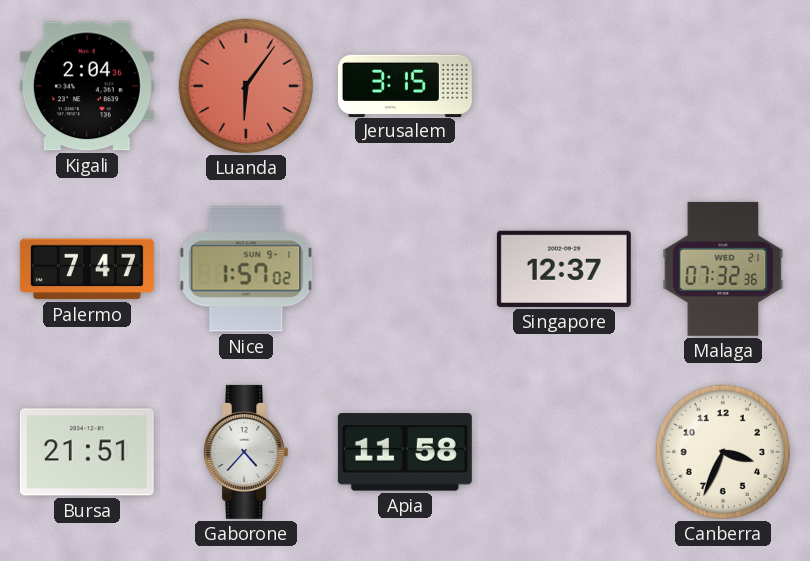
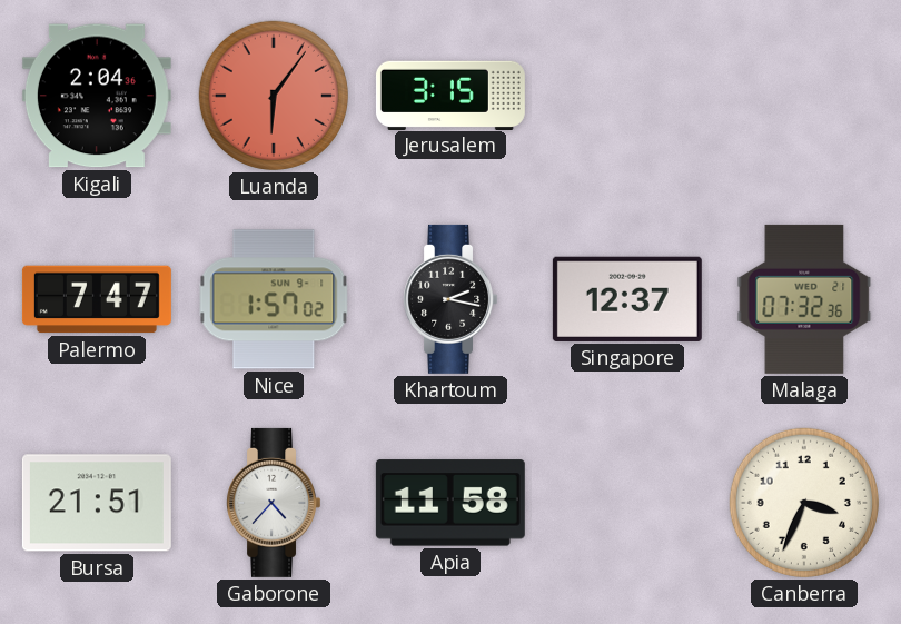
Khartoum: none -> 2:17
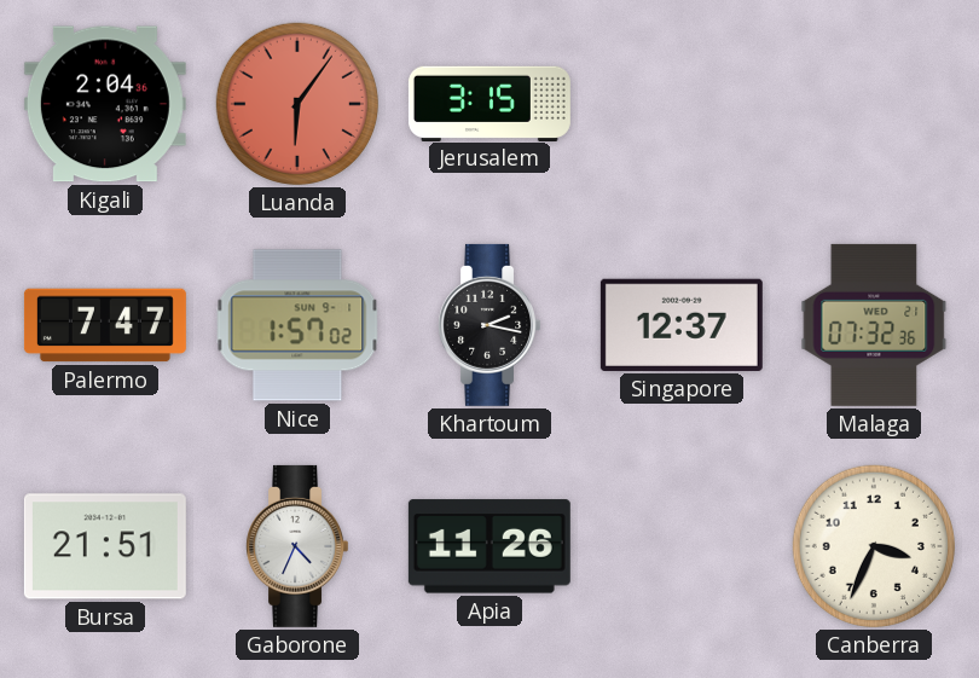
Gaborone: 4:37 -> 4:34
Apia: 11:58 -> 11:26
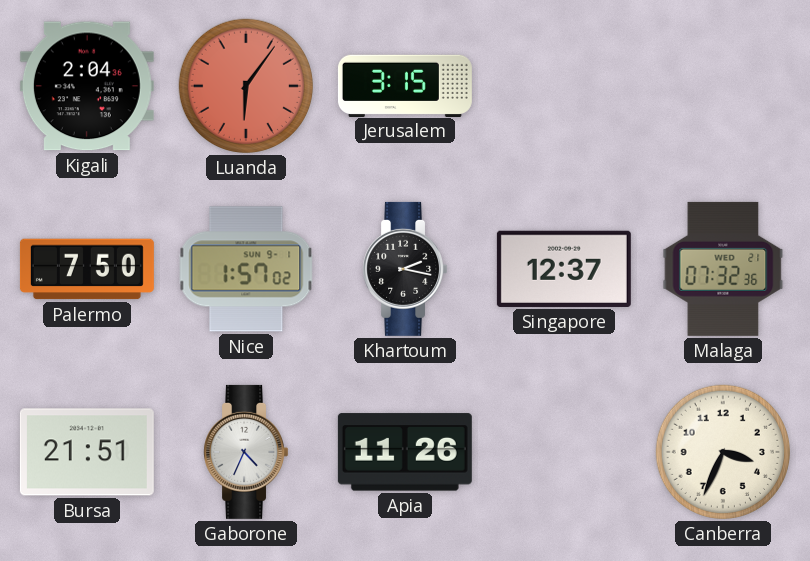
Palermo: 7:47 -> 7:50
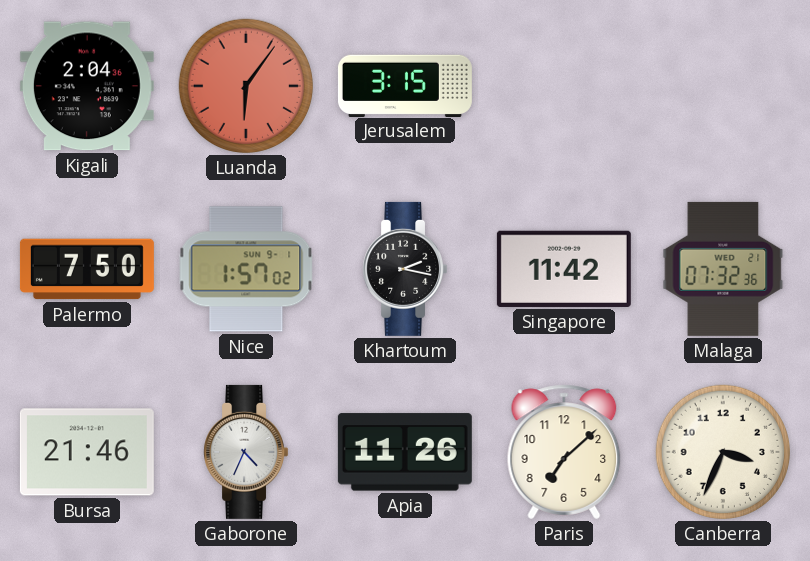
Singapore: 12:37 -> 11:42
Bursa: 21:51 -> 21:46
Paris: none -> 7:08
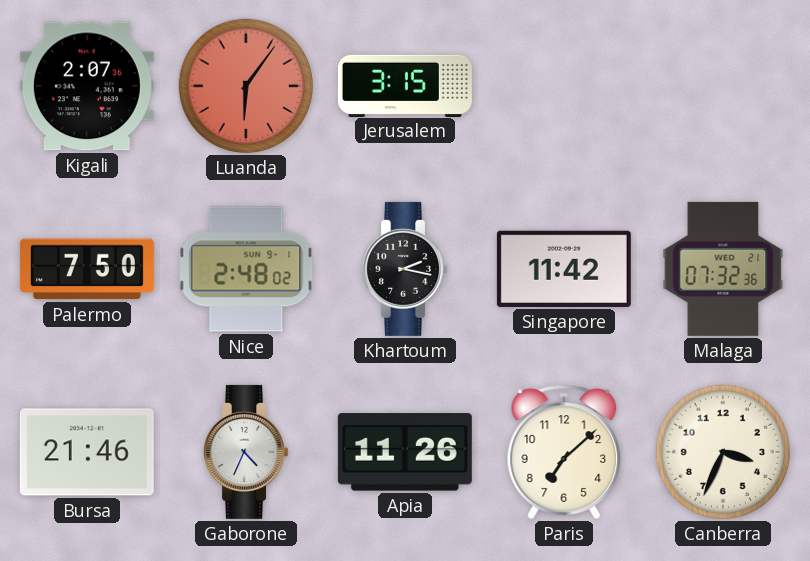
Kigali: 2:04 -> 2:07
Nice: 1:57 -> 2:48
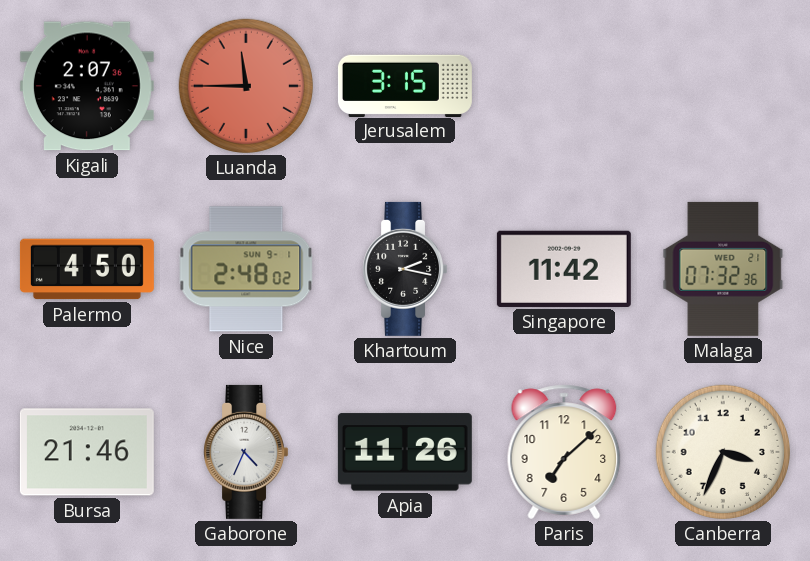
Luanda: 6:06 -> 11:45
Palermo: 7:50 -> 4:50
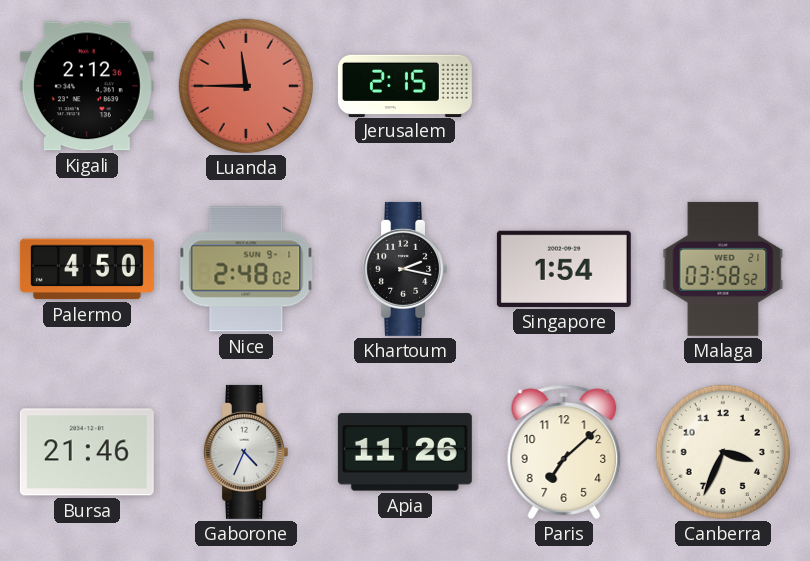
Kigali: 2:07 -> 2:12
Jerusalem: 3:15 -> 2:15
Singapore: 11:42 -> 1:54
Malaga: 07:32 -> 03:58
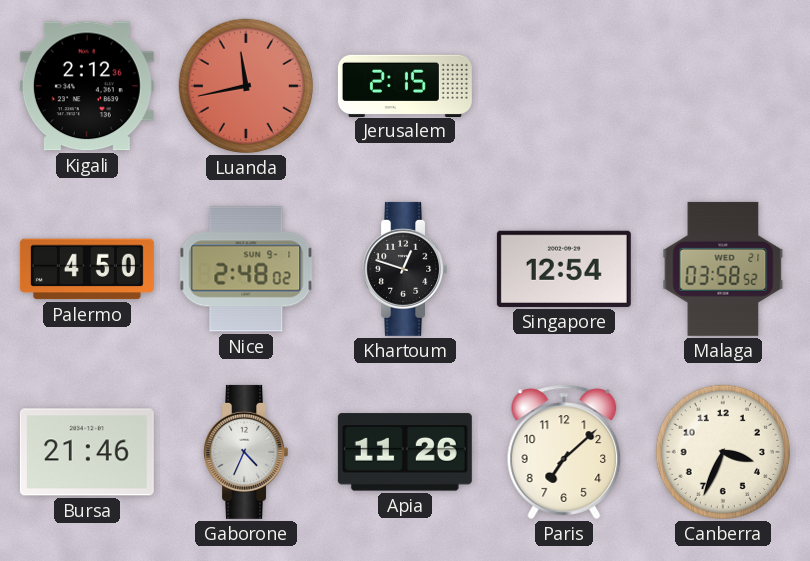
Luanda: 11:45 -> 11:43
Khartoum: 2:17 -> 12:48
Singapore: 1:54 -> 12:54
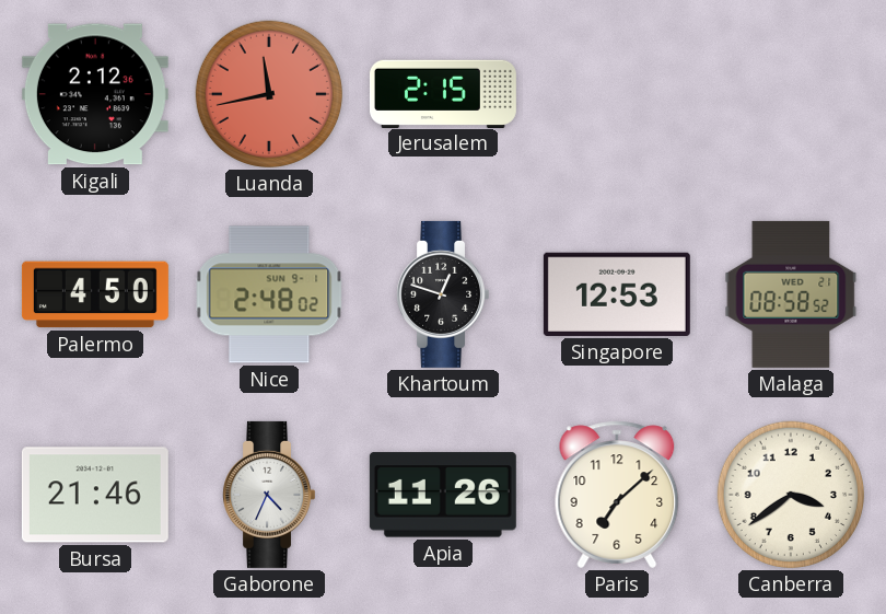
Singapore: 12:54 -> 12:53
Malaga: 03:58 -> 08:58
Canberra: 3:34 -> 3:39
